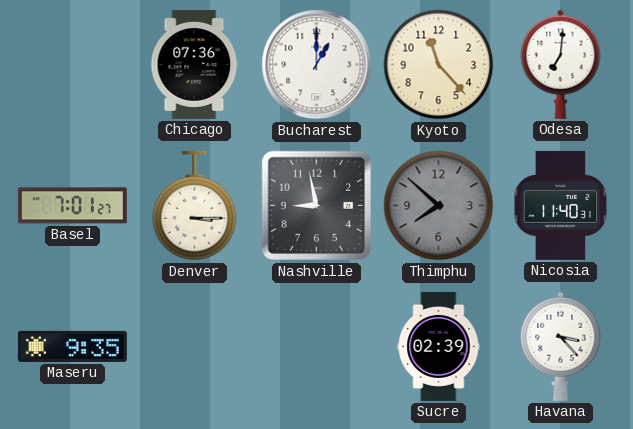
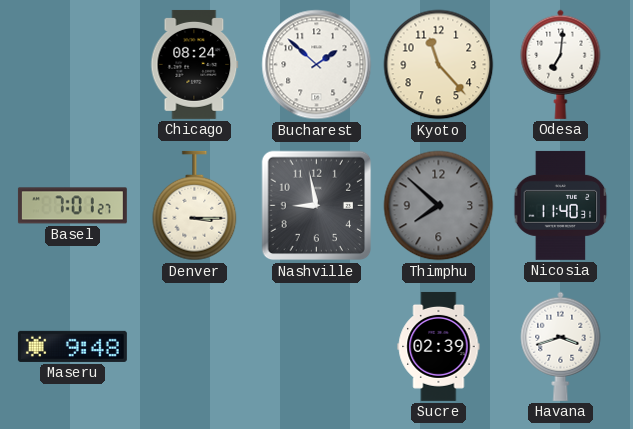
Chicago: 07:36 -> 08:24
Bucharest: 1:00 -> 1:52
Maseru: 9:35 -> 9:48
Havana: 3:23 -> 3:42
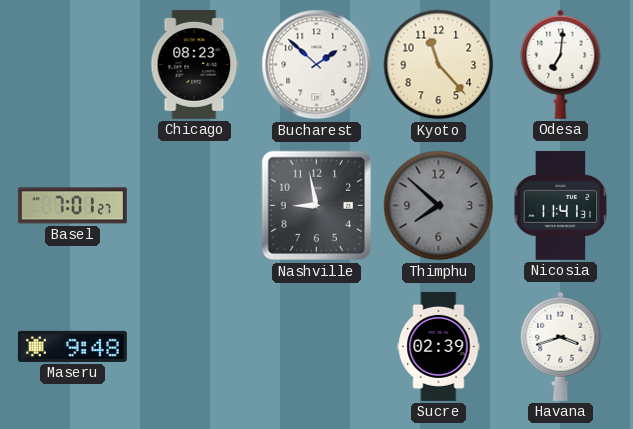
Chicago: 08:24 -> 08:23
Denver: 3:15 -> none
Nicosia: 11:40 -> 11:41
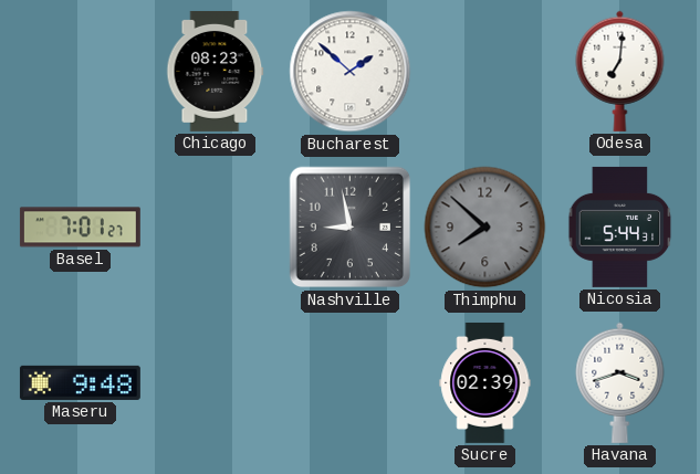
Kyoto: 11:23 -> none
Nicosia: 11:41 -> 5:44
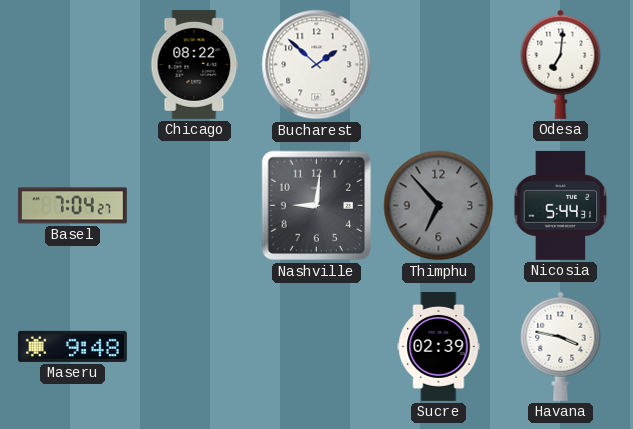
Chicago: 08:23 -> 08:22
Basel: 7:01 -> 7:04
Nashville: 8:58 -> 9:01
Thimphu: 7:52 -> 6:53
Havana: 3:42 -> 3:47
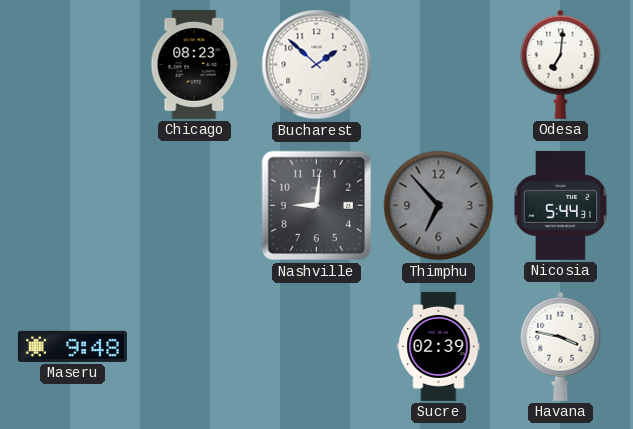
Chicago: 08:22 -> 08:23
Basel: 7:04 -> none
